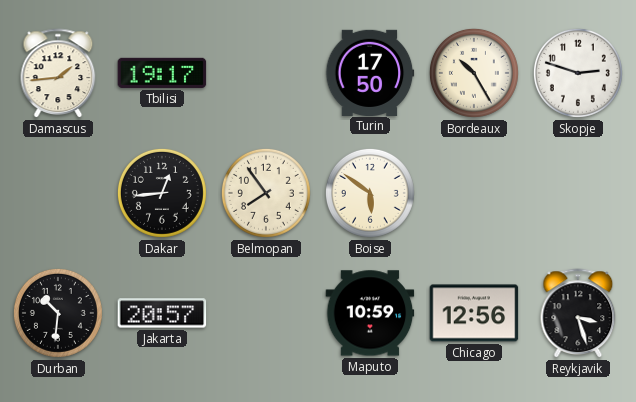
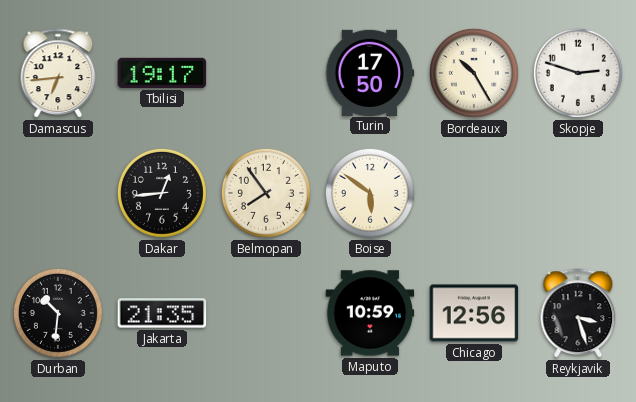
Damascus: 1:44 -> 6:44
Jakarta: 20:57 -> 21:35
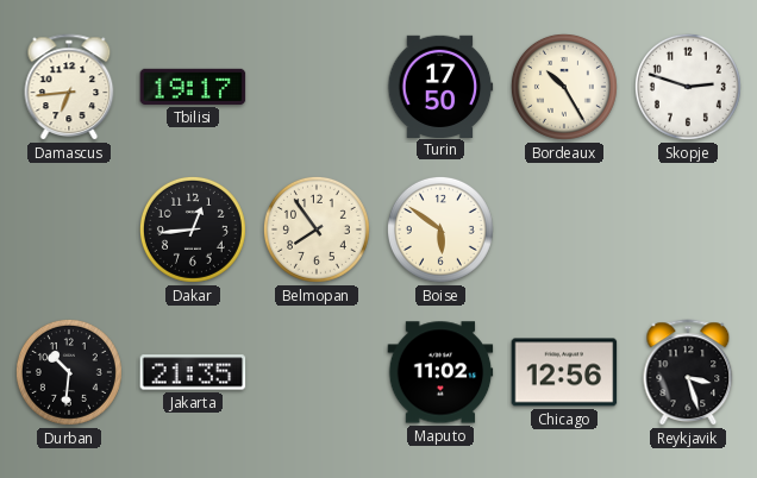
Maputo: 10:59 -> 11:02
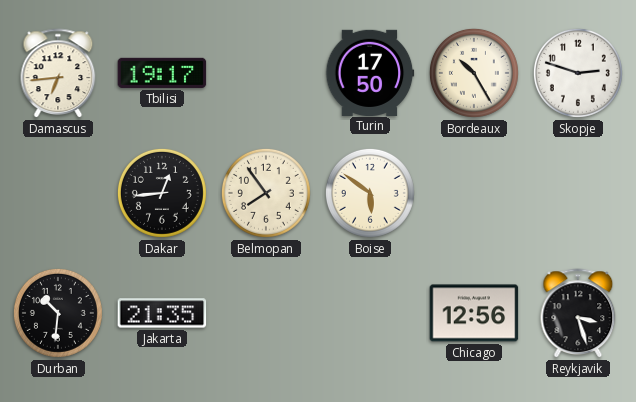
Maputo: 11:02 -> none
